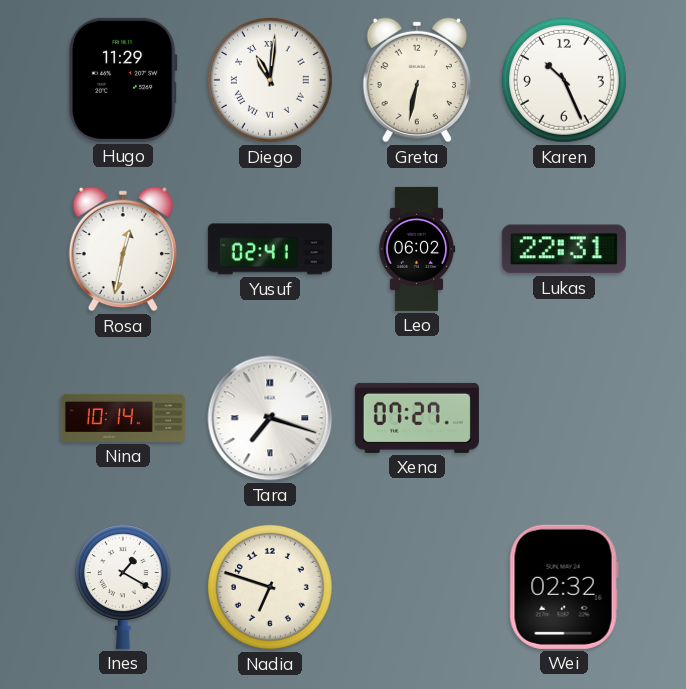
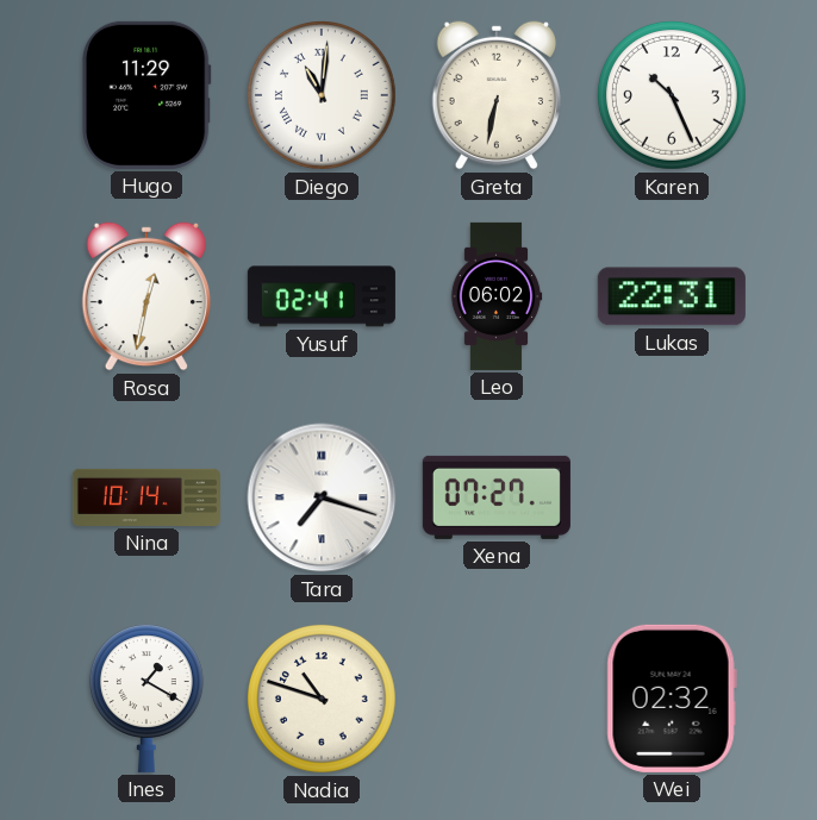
Nadia: 6:48 -> 10:48
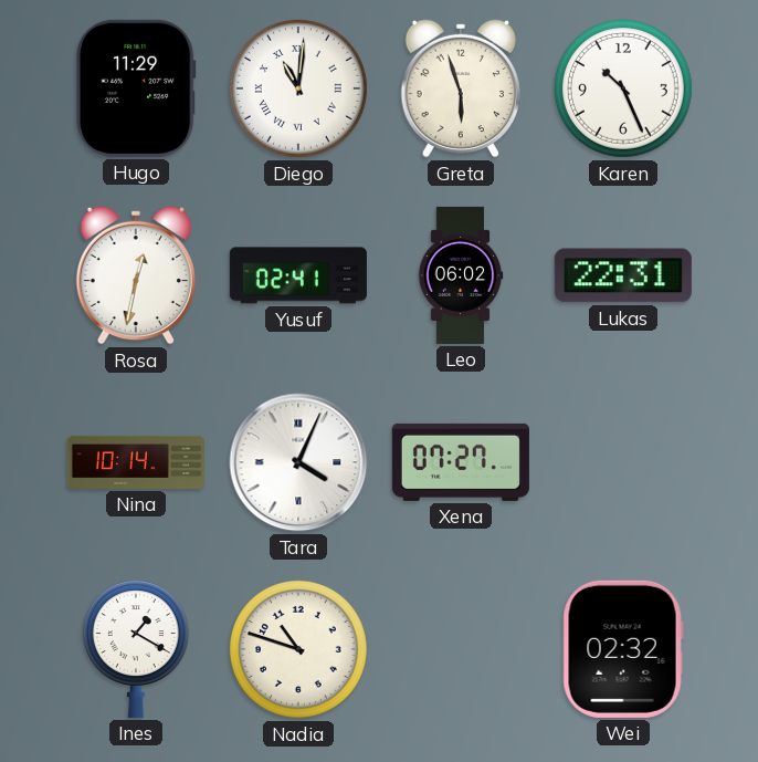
Greta: 6:32 -> 5:57
Tara: 7:18 -> 4:04
